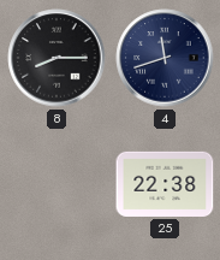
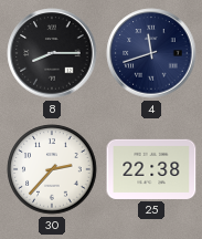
30: none -> 2:37
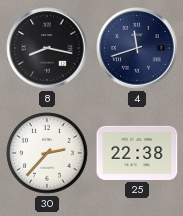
8: 8:15 -> 8:17
